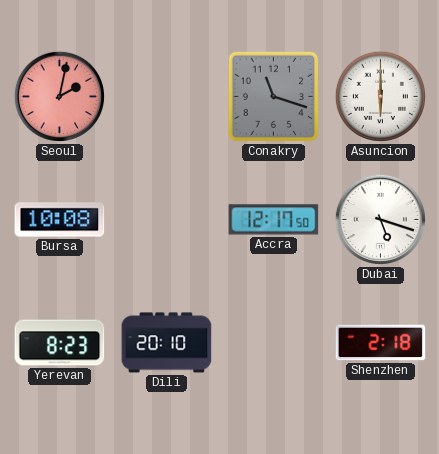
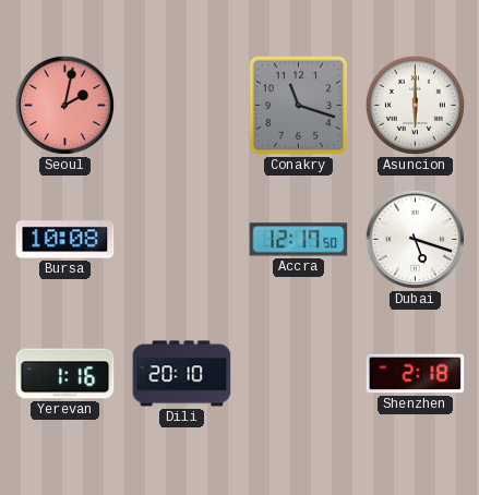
Yerevan: 8:23 -> 1:16
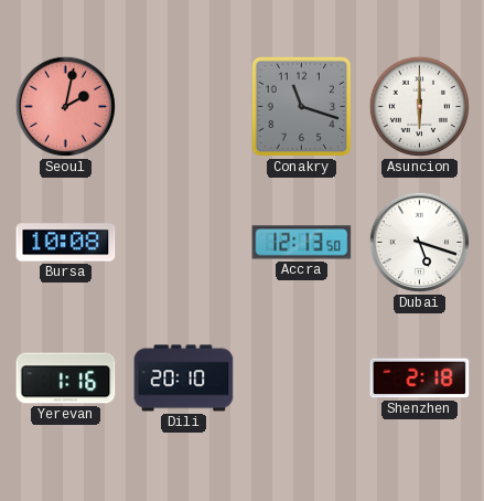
Accra: 12:17 -> 12:13
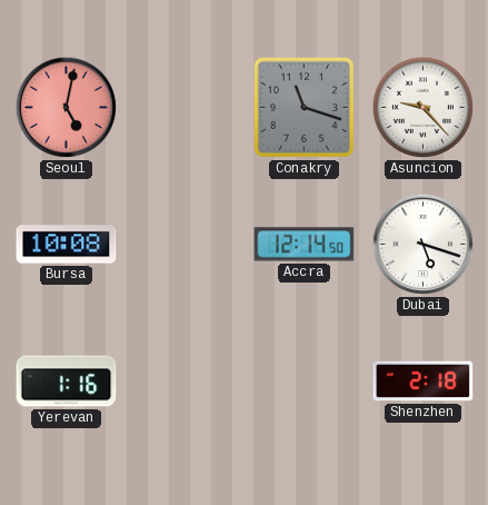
Seoul: 2:02 -> 5:02
Asuncion: 6:00 -> 9:23
Accra: 12:13 -> 12:14
Dili: 20:10 -> none
